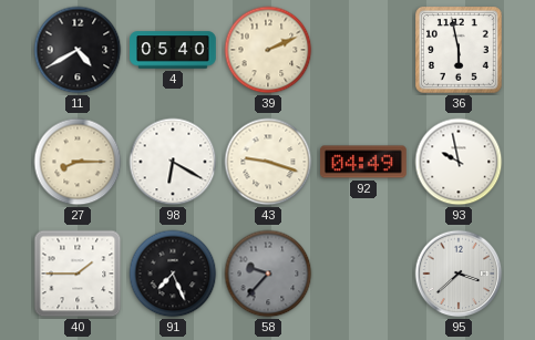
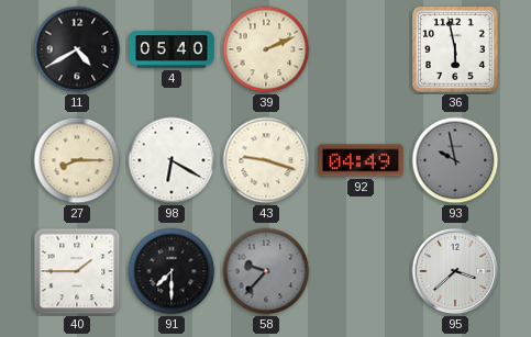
93 dial: white -> grey
91: 7:26 -> 7:30
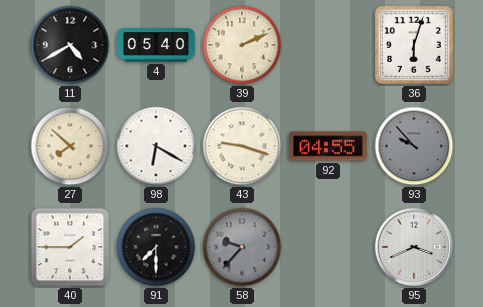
36: 5:58 -> 6:03
27: 8:15 -> 7:52
92: 04:49 -> 04:55
93: 9:58 -> 9:53
95: 3:38 -> 3:41
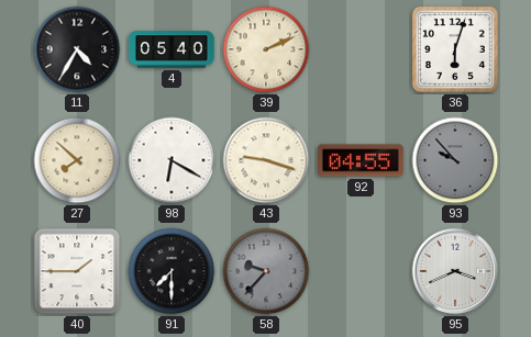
11: 4:40 -> 4:35
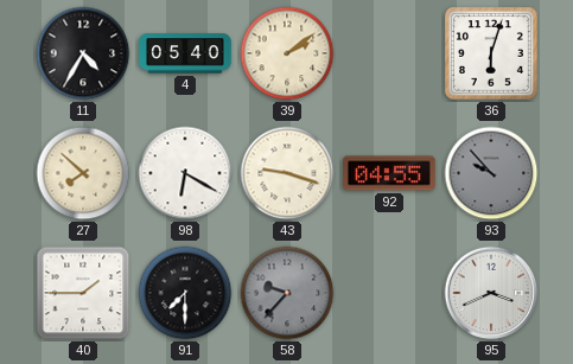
39: 2:11 -> 2:09
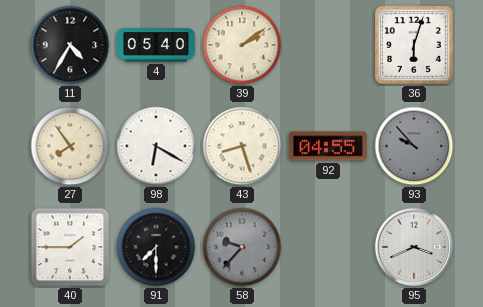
27: 7:52 -> 7:54
43: 9:18 -> 8:27
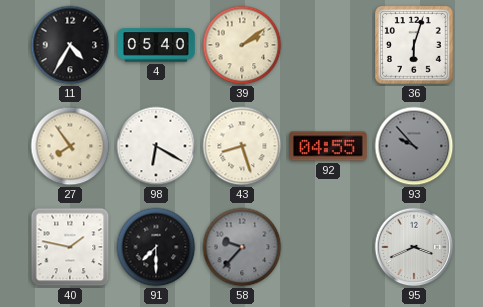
40: 1:45 -> 1:47
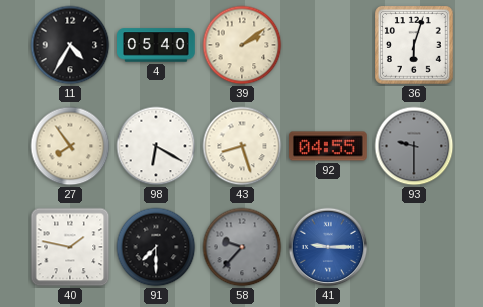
93: 9:53 -> 9:30
41: none -> 9:15
95: 3:41 -> none
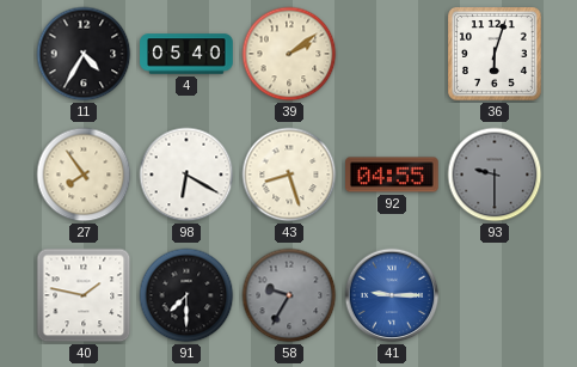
58: 9:37 -> 9:35
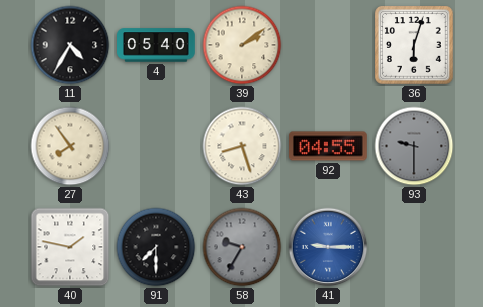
98: 6:20 -> none
